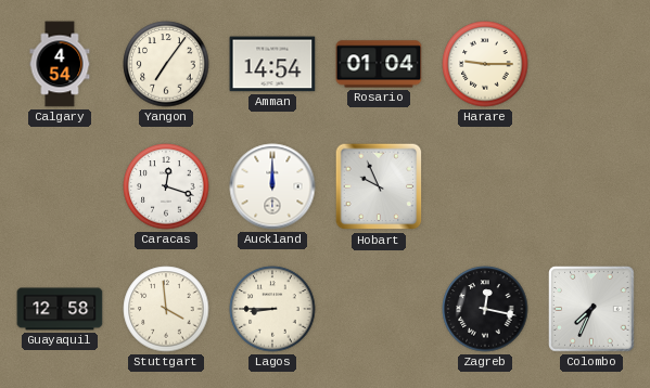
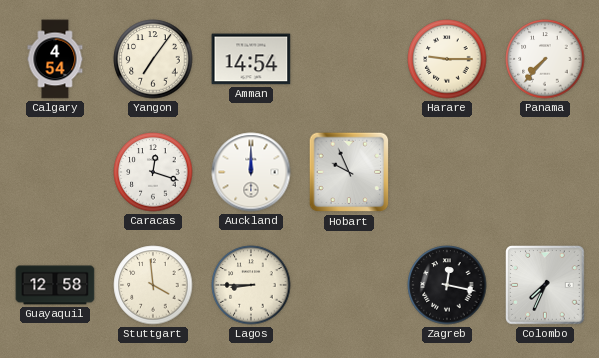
Rosario: 01:04 -> none
Panama: none -> 7:37
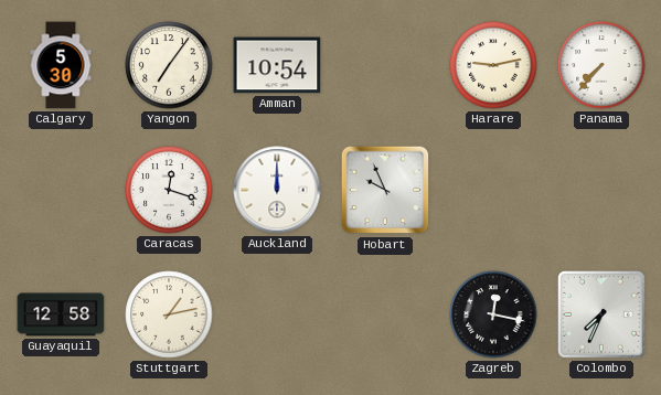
Calgary: 4:54 -> 5:30
Amman: 14:54 -> 10:54
Harare: 9:15 -> 9:13
Stuttgart: 3:59 -> 1:13
Lagos: 8:45 -> none
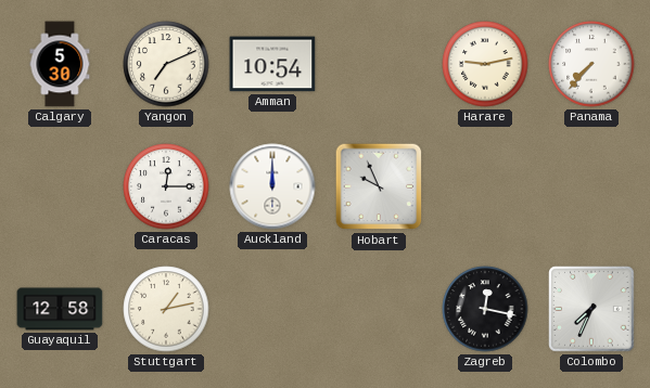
Yangon: 7:06 -> 7:11
Caracas: 12:18 -> 12:15
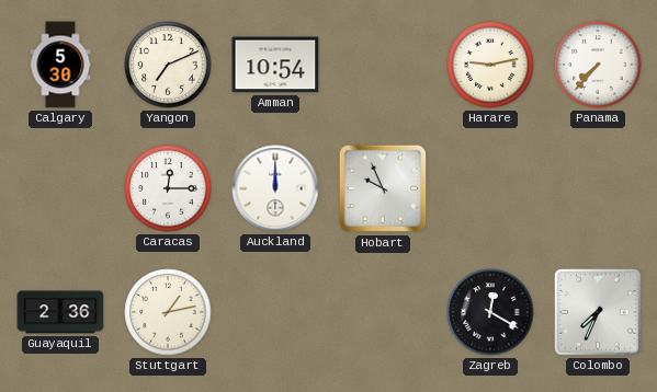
Guayaquil: 12:58 -> 2:36
Zagreb: 12:17 -> 12:20
